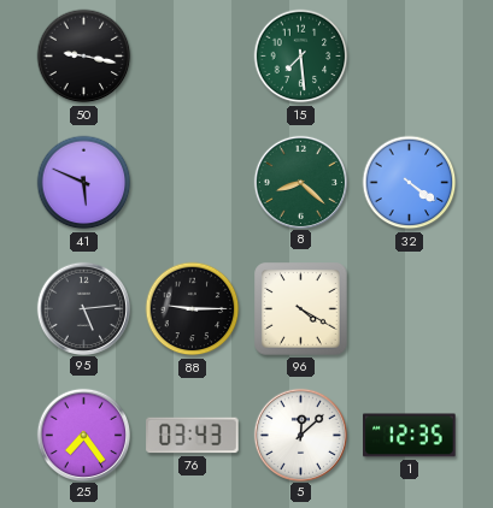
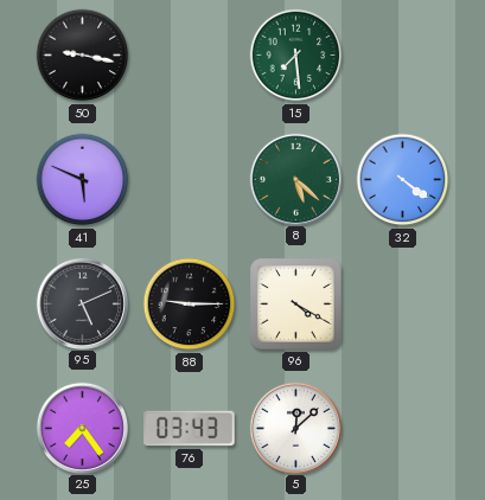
8: 8:22 -> 5:22
95: 5:14 -> 5:11
1: 12:35 -> none
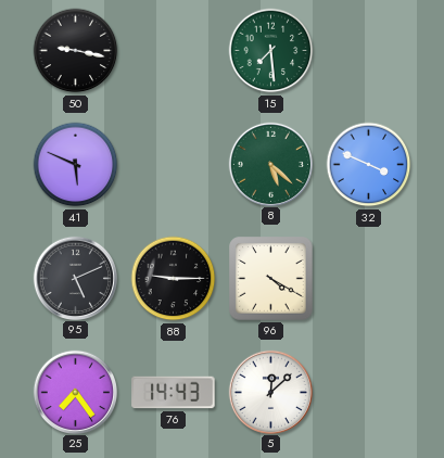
32: 4:21 -> 3:49
76: 03:43 -> 14:43
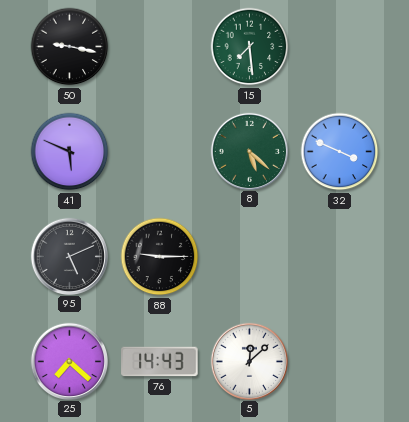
96: 4:20 -> none
25: 7:24 -> 7:22
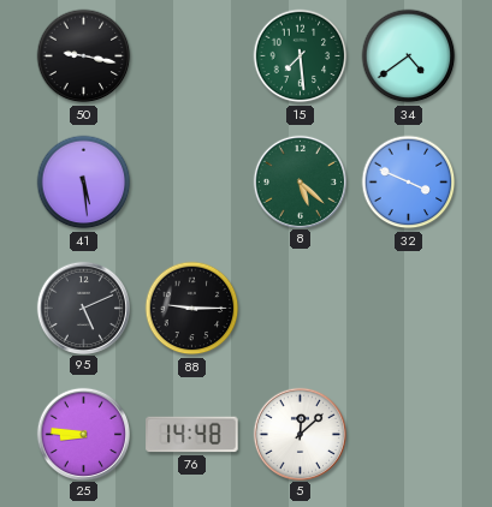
34: none -> 4:39
41: 5:49 -> 5:29
25: 7:22 -> 8:46
76: 14:43 -> 14:48
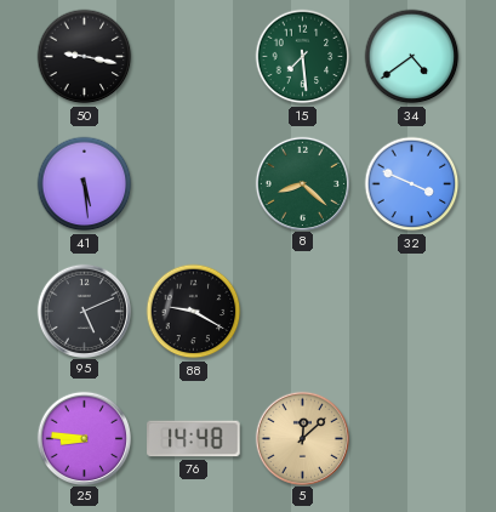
8: 5:22 -> 8:22
88: 9:15 -> 9:20
5 dial: white -> champagne
